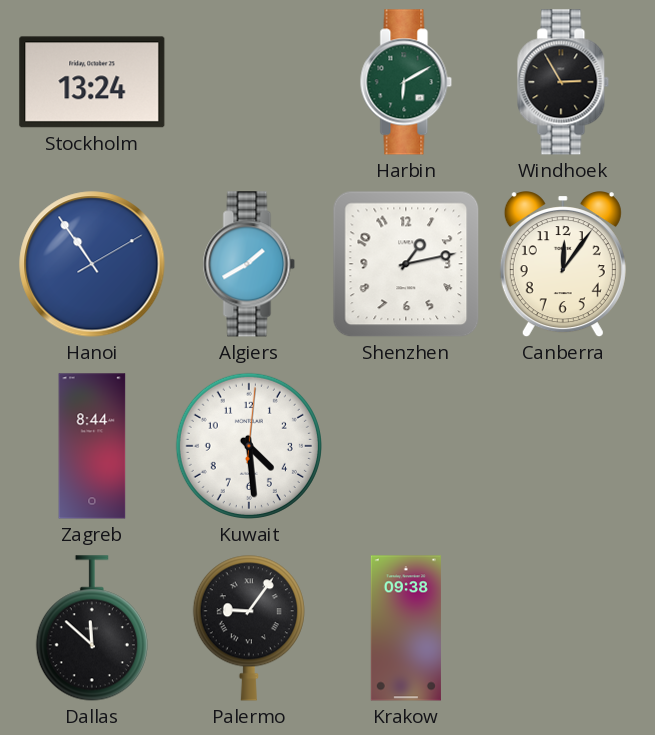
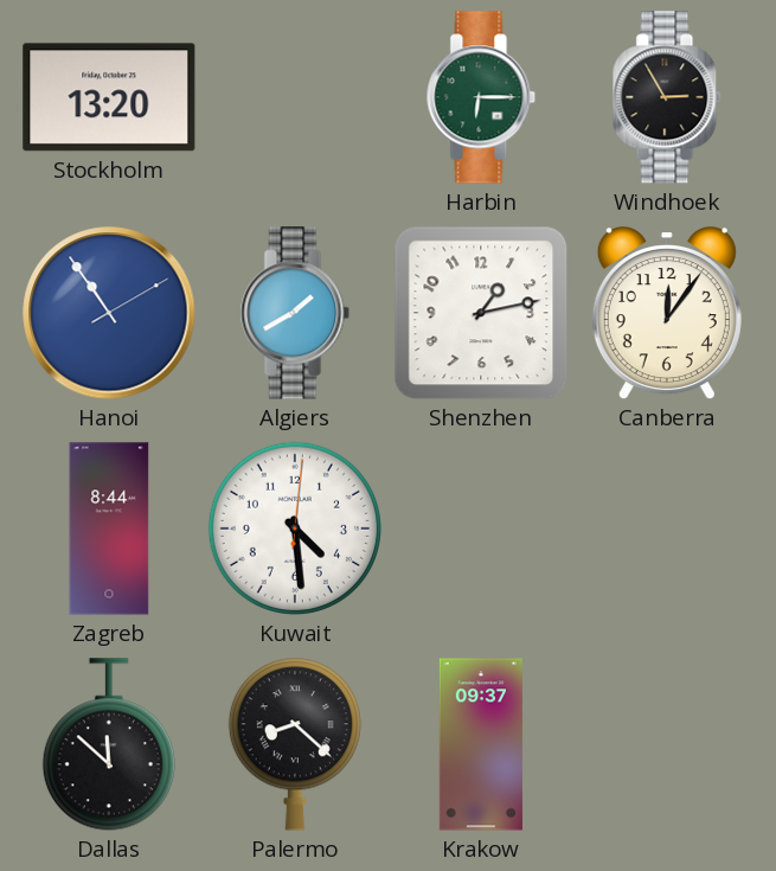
Stockholm: 13:24 -> 13:20
Harbin: 6:10 -> 6:15
Palermo: 9:06 -> 8:22
Krakow: 09:38 -> 09:37
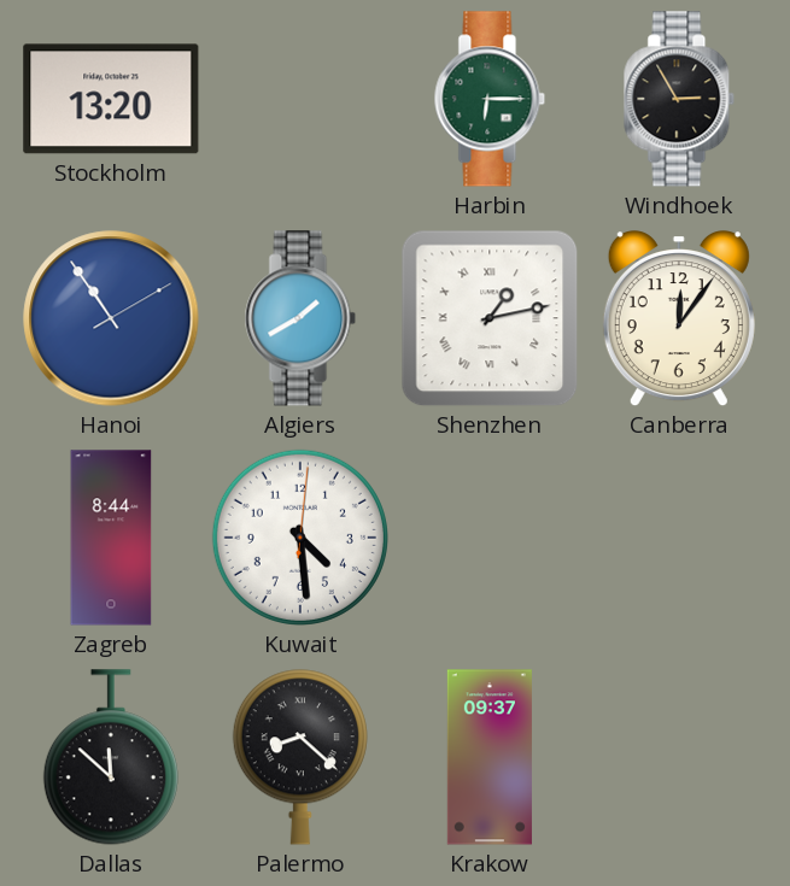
Shenzhen numerals: Arabic -> Roman
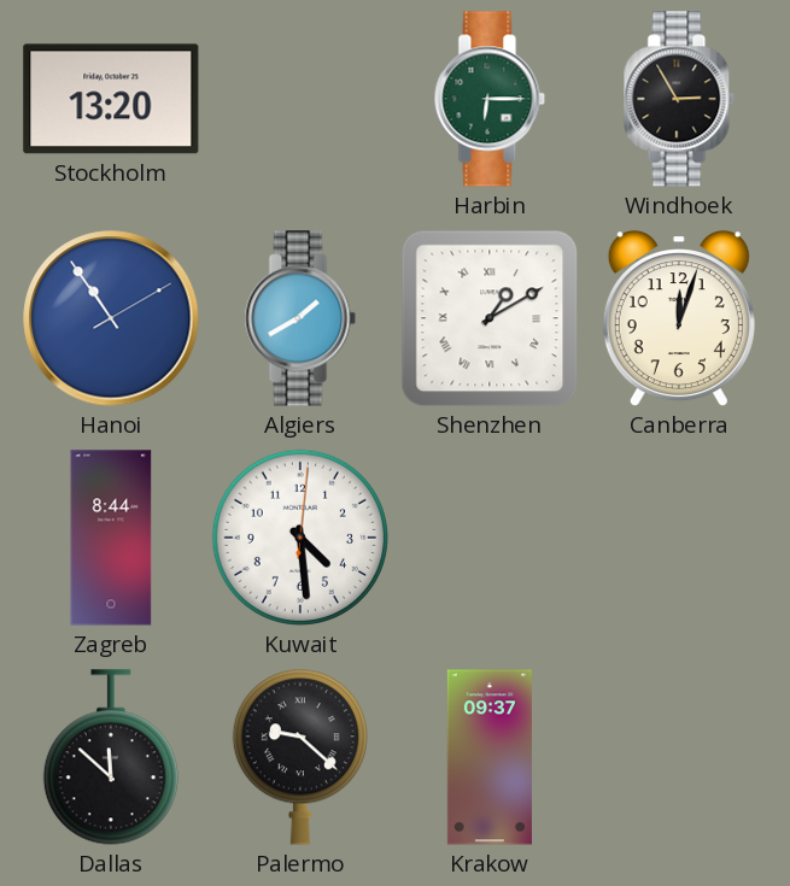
Shenzhen: 1:13 -> 1:10
Canberra: 12:06 -> 12:03
Palermo: 8:22 -> 9:22
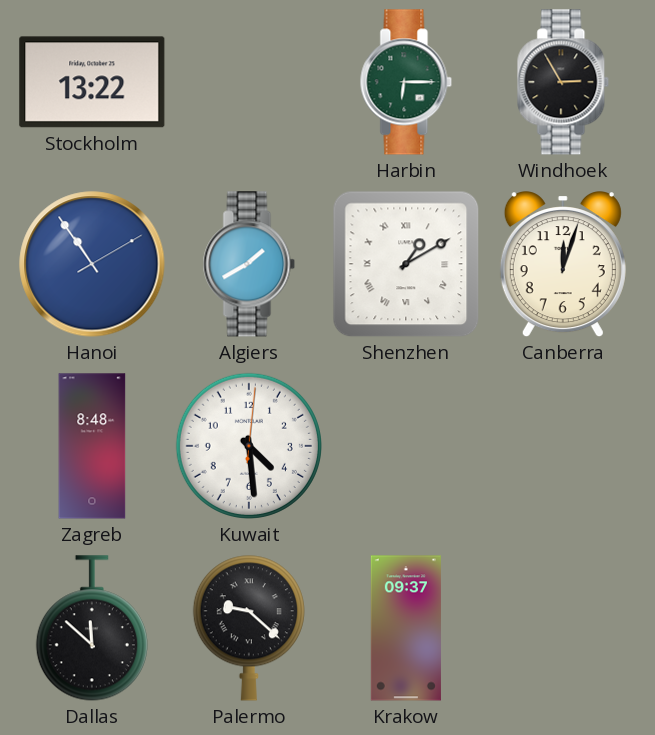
Stockholm: 13:20 -> 13:22
Zagreb: 8:44 -> 8:48
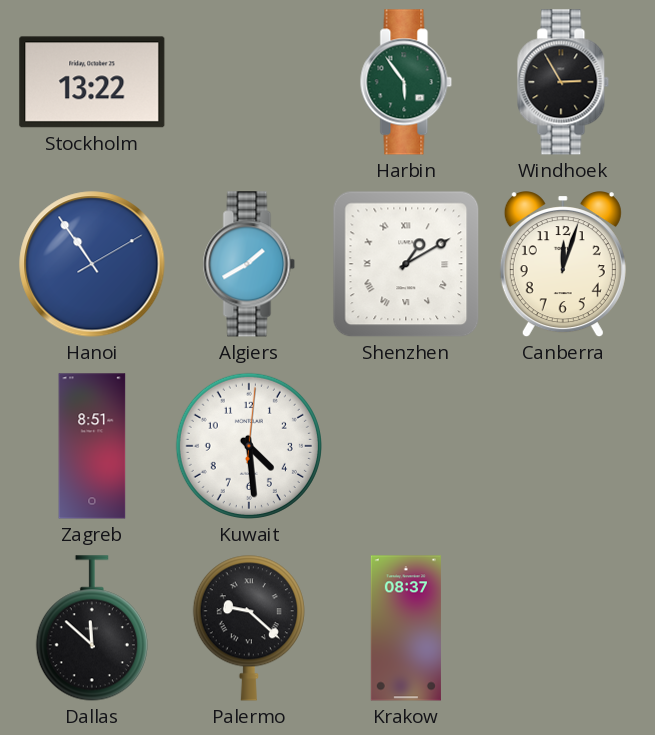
Harbin: 6:15 -> 5:54
Zagreb: 8:48 -> 8:51
Krakow: 09:37 -> 08:37
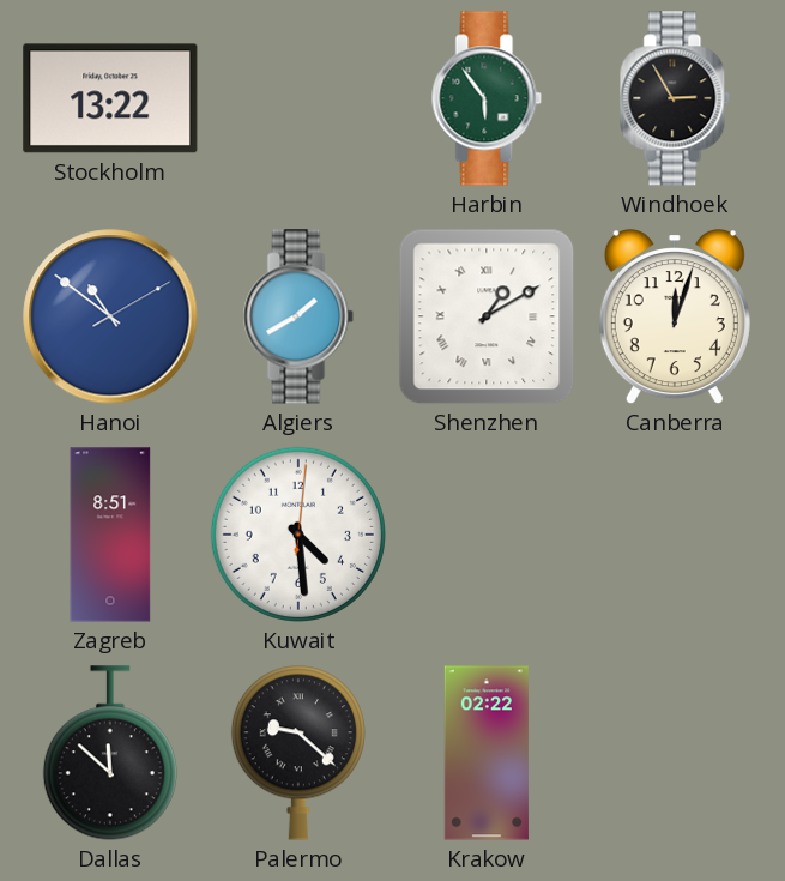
Hanoi: 10:54 -> 10:51
Krakow: 08:37 -> 02:22
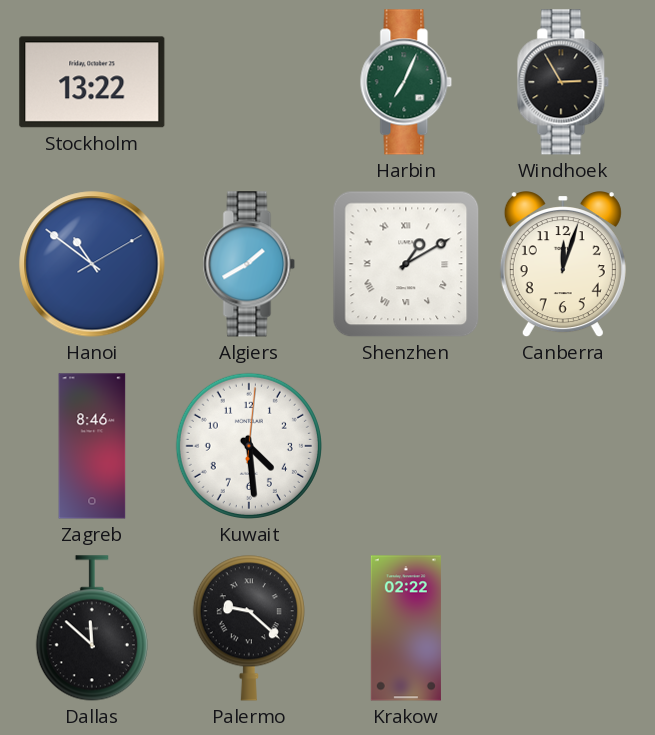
Harbin: 5:54 -> 7:04
Zagreb: 8:51 -> 8:46
